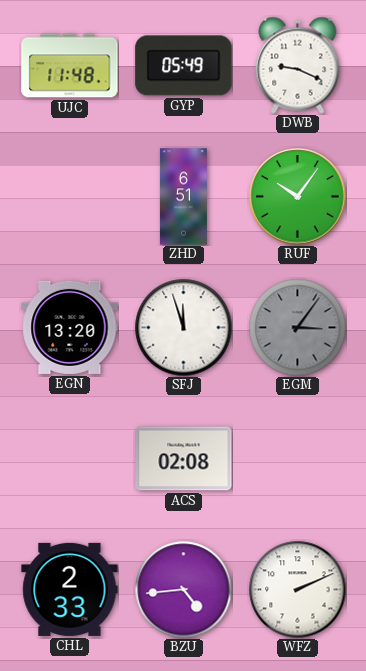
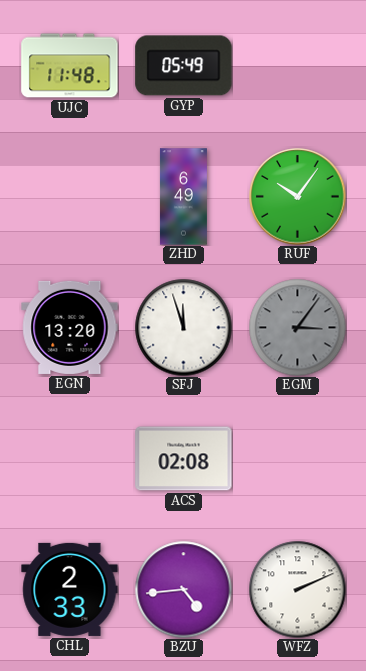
DWB: 9:19 -> none
ZHD: 6:51 -> 6:49
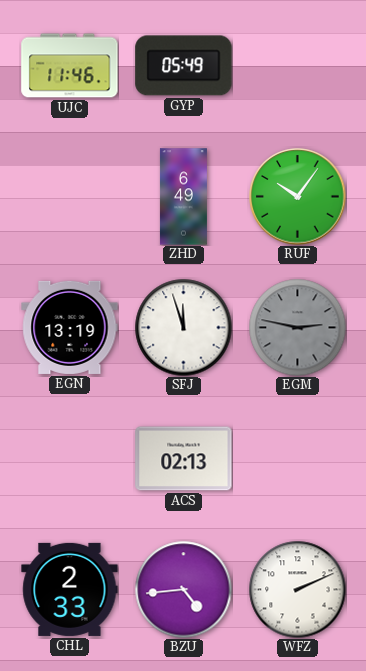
UJC: 11:48 -> 11:46
EGN: 13:20 -> 13:19
EGM: 3:06 -> 2:47
ACS: 02:08 -> 02:13
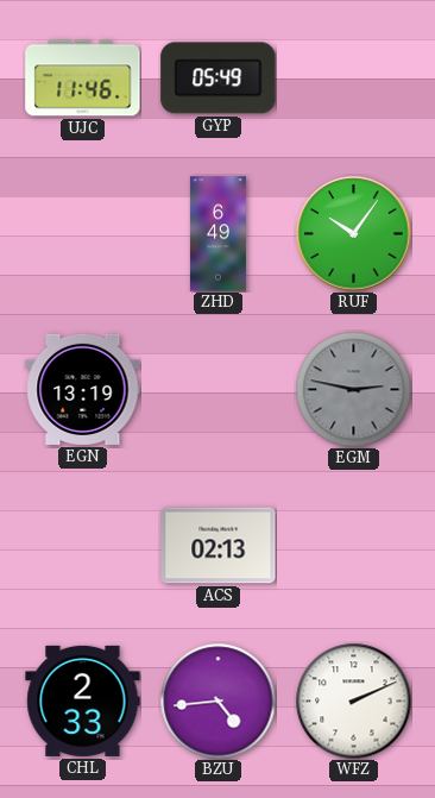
SFJ: 11:57 -> none
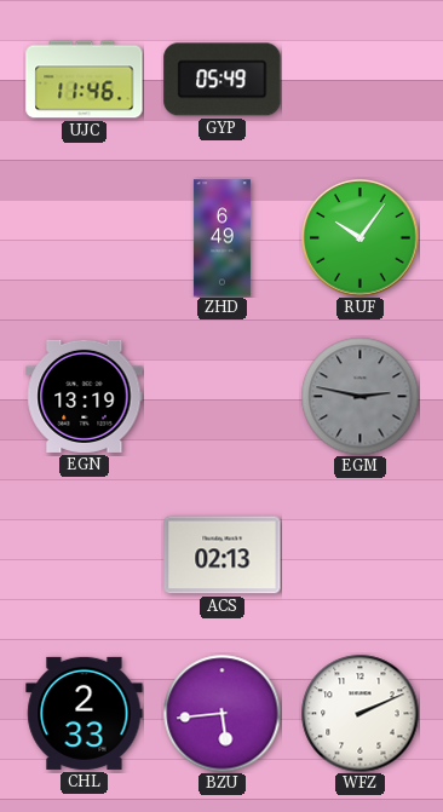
BZU: 4:44 -> 5:44
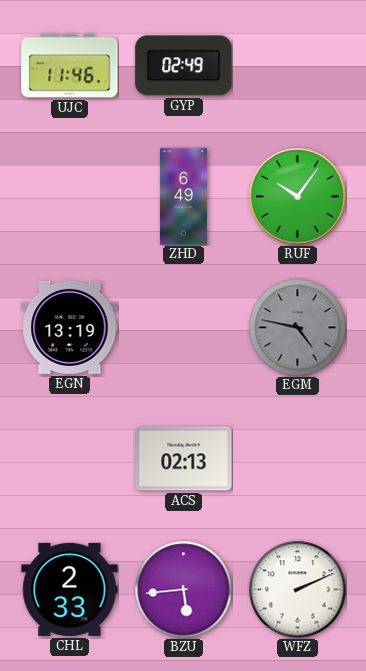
GYP: 05:49 -> 02:49
EGM: 2:47 -> 4:47
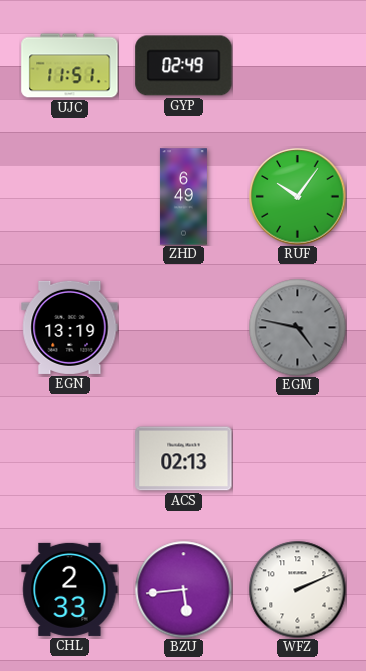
UJC: 11:46 -> 11:51
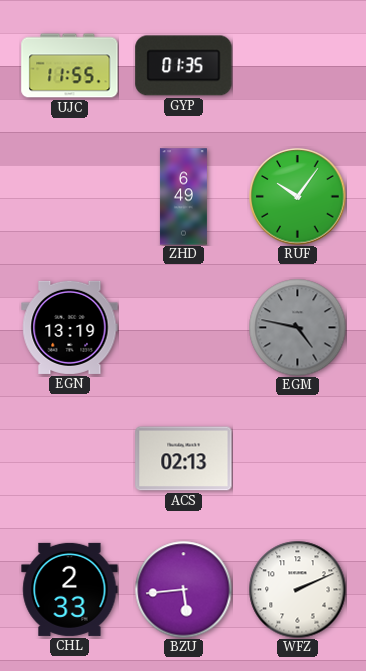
UJC: 11:51 -> 11:55
GYP: 02:49 -> 01:35
